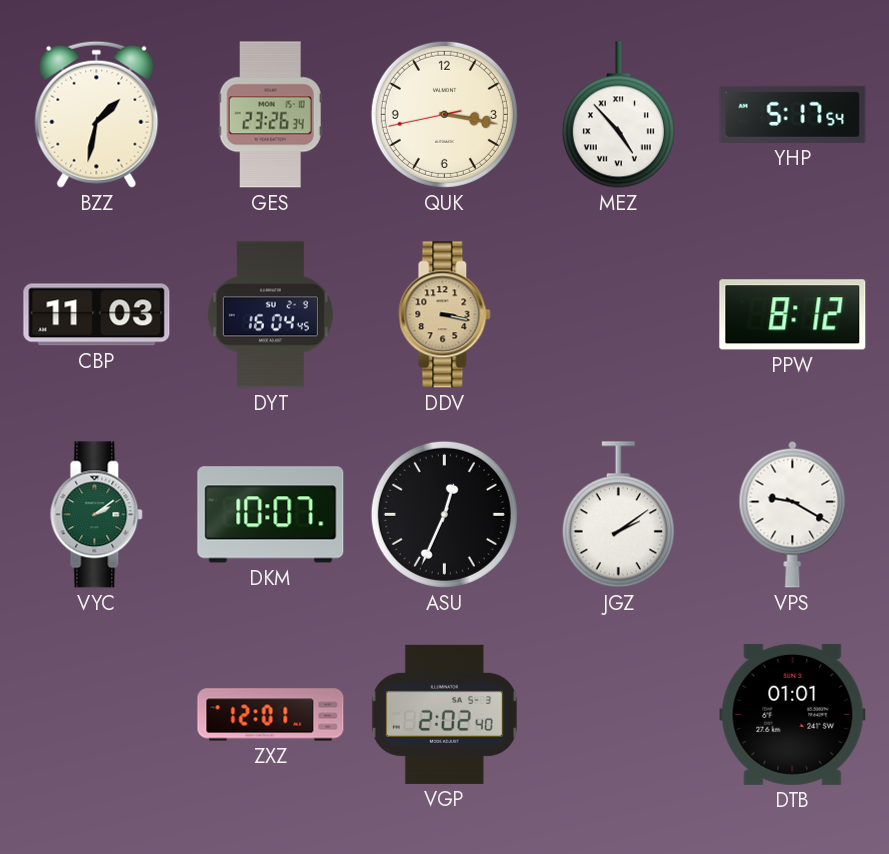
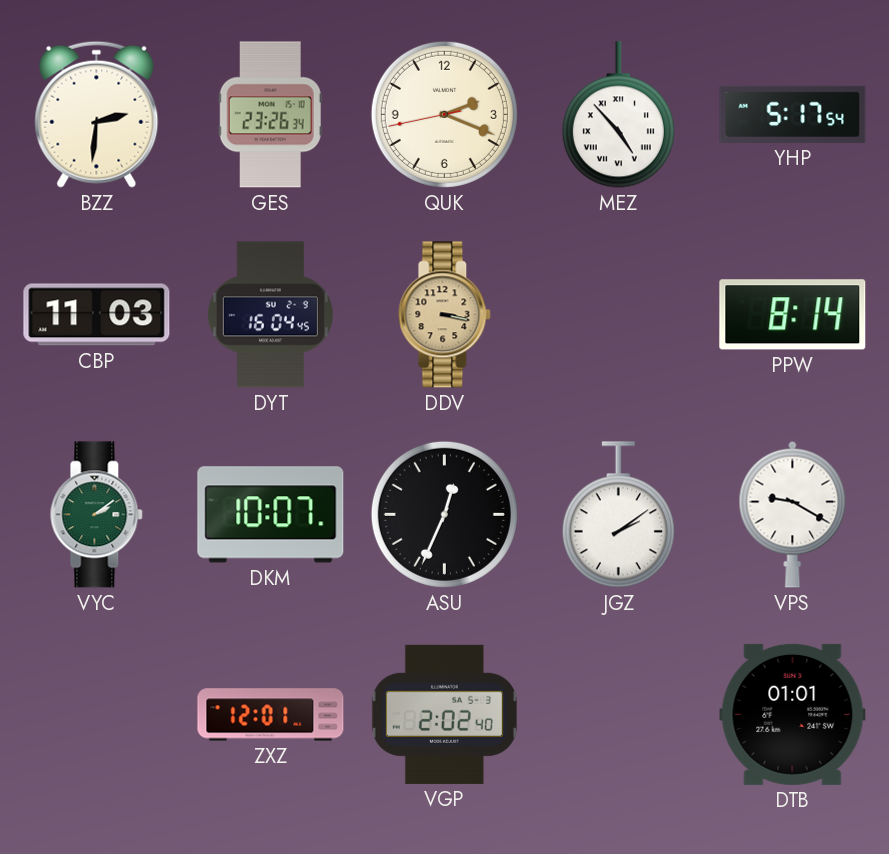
BZZ: 1:32 -> 2:31
QUK: 3:16 -> 2:18
PPW: 8:12 -> 8:14
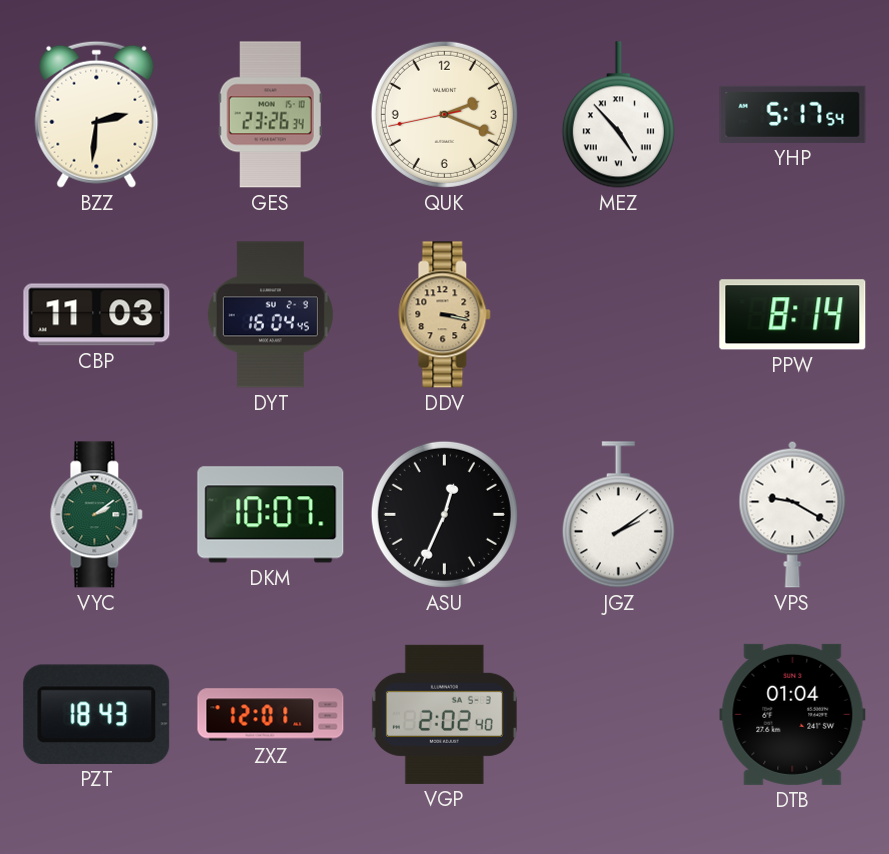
PZT: none -> 18:43
DTB: 01:01 -> 01:04
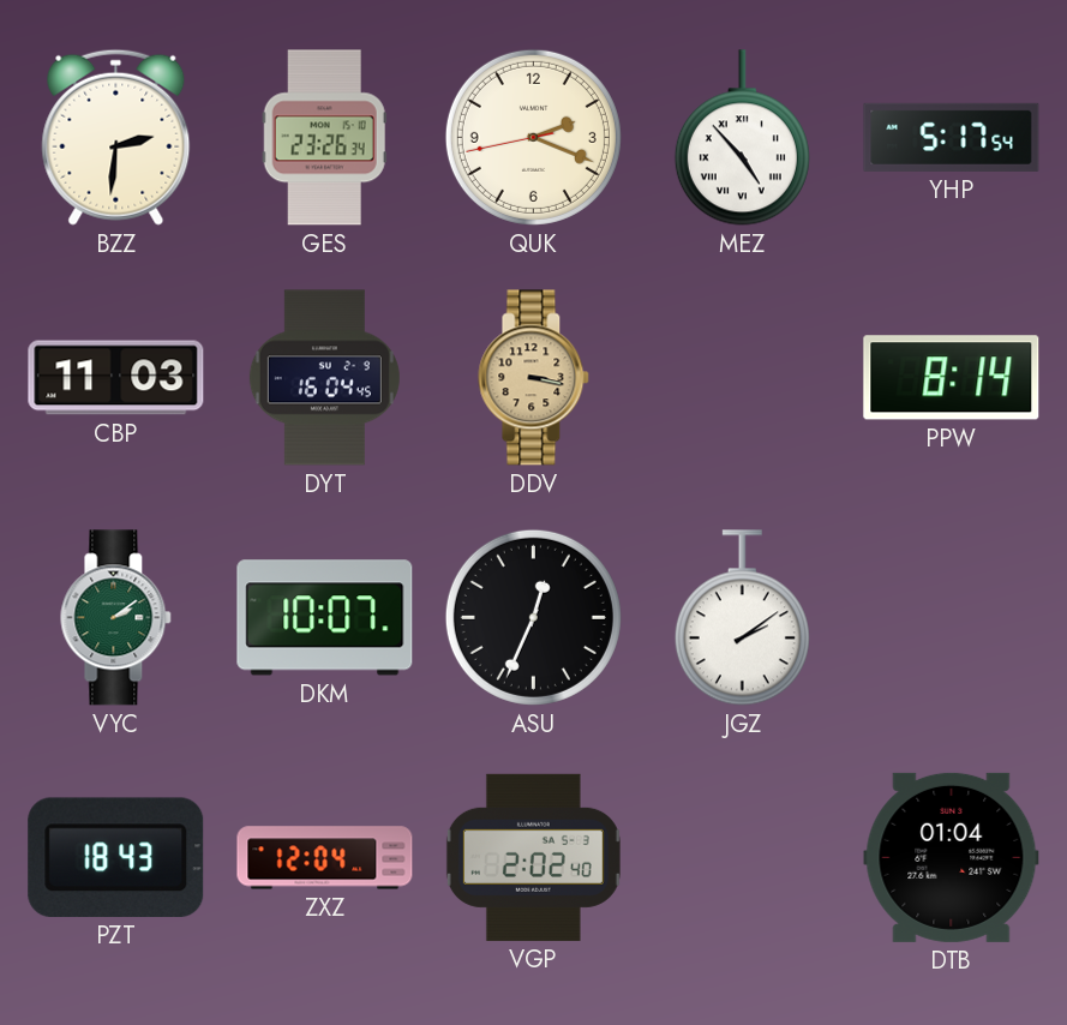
VPS: 9:20 -> none
ZXZ: 12:01 -> 12:04
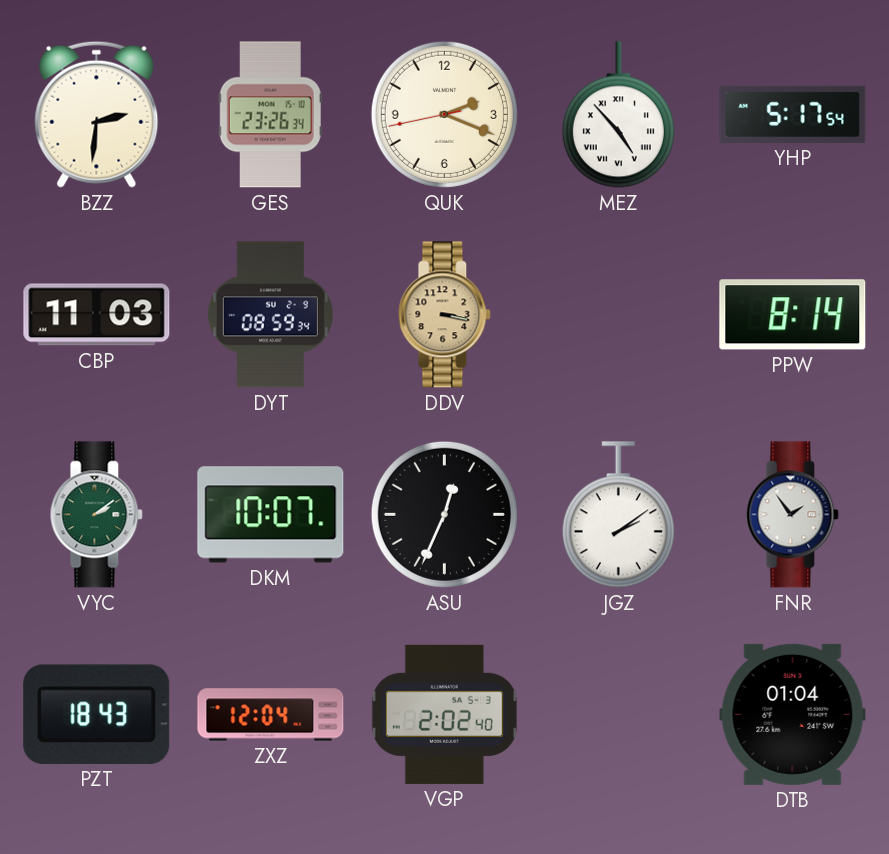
DYT: 16:04 -> 08:59
FNR: none -> 1:54
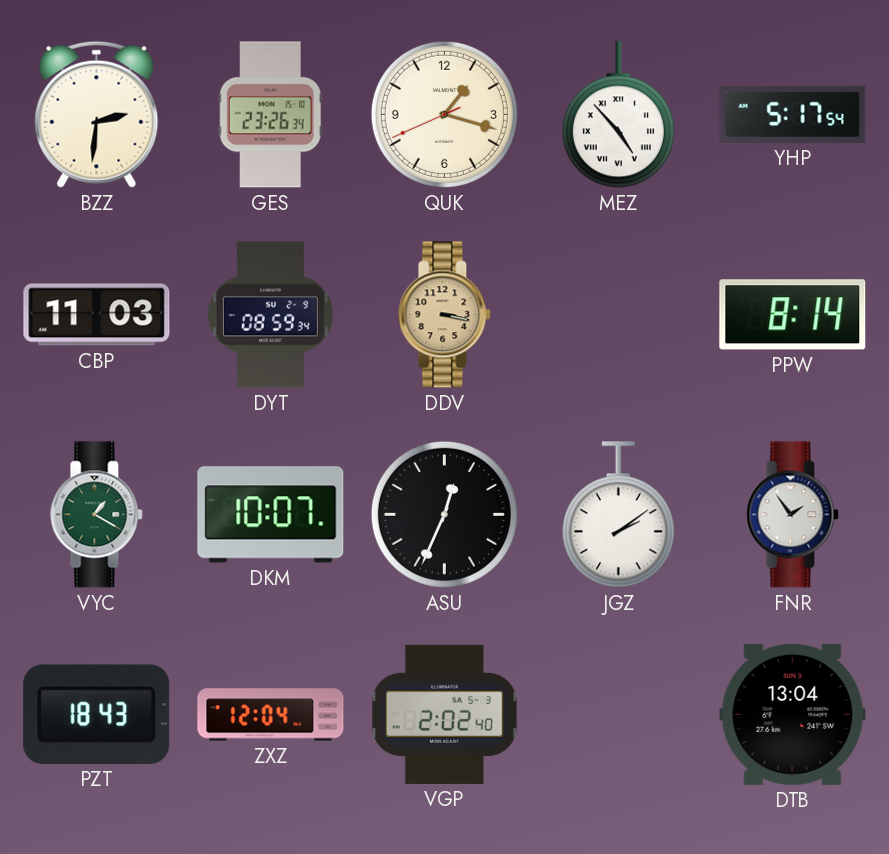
QUK: 2:18 -> 1:17
VYC: 2:09 -> 1:20
DTB: 01:04 -> 13:04
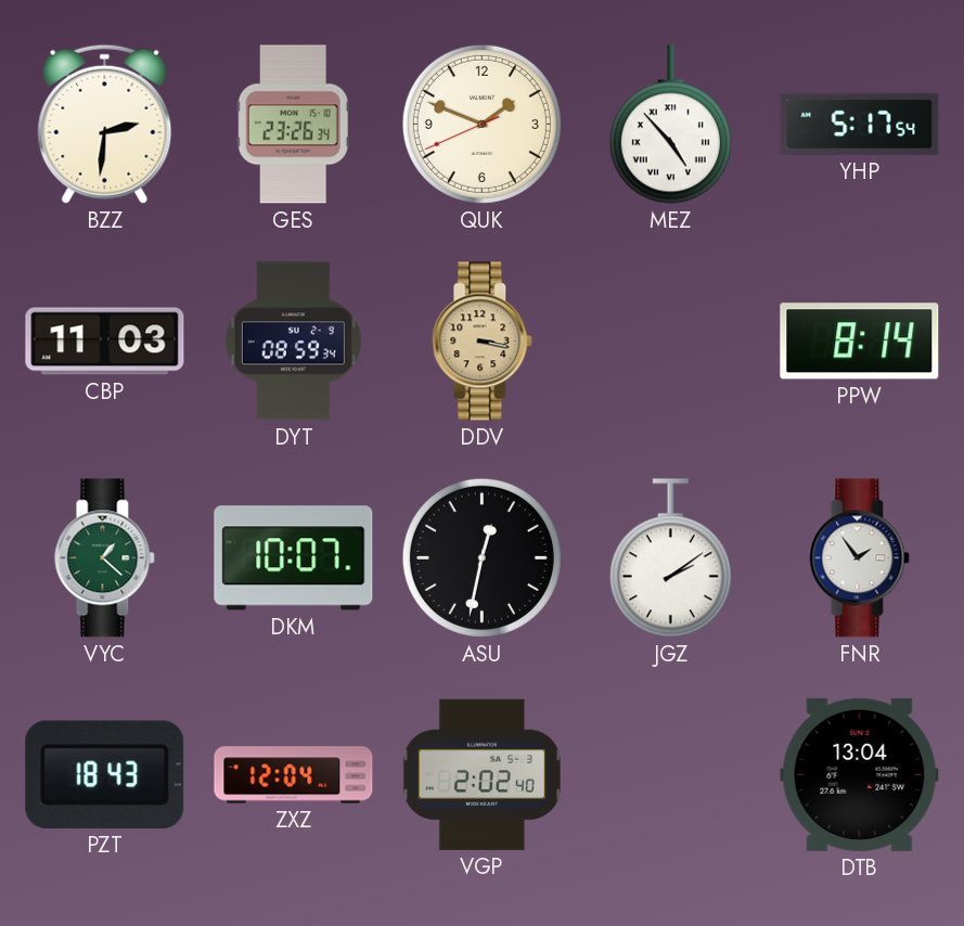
QUK: 1:17 -> 1:48
VYC: 1:20 -> 1:22
ASU: 12:34 -> 12:32
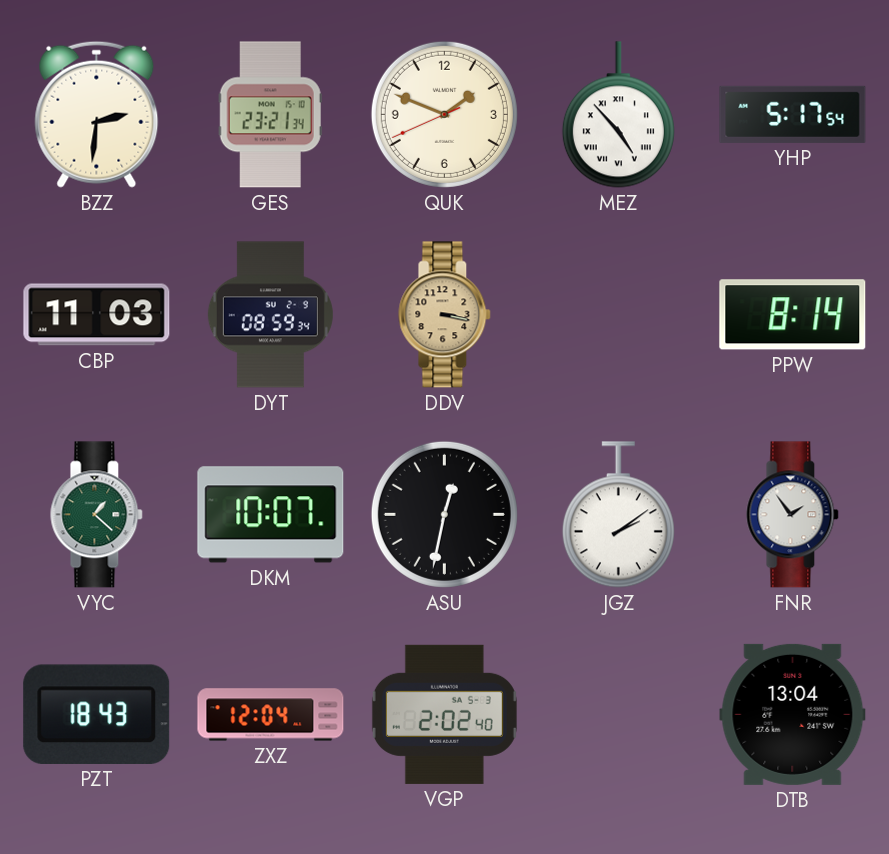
GES: 23:26 -> 23:21
